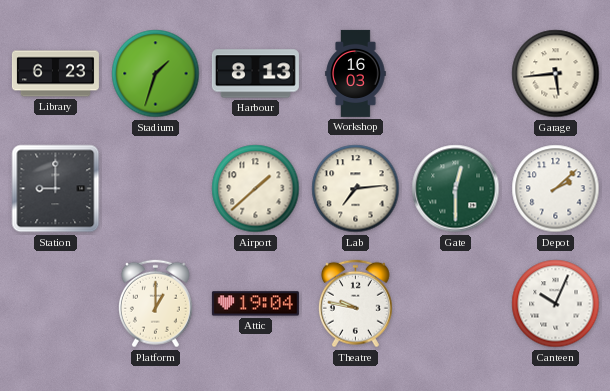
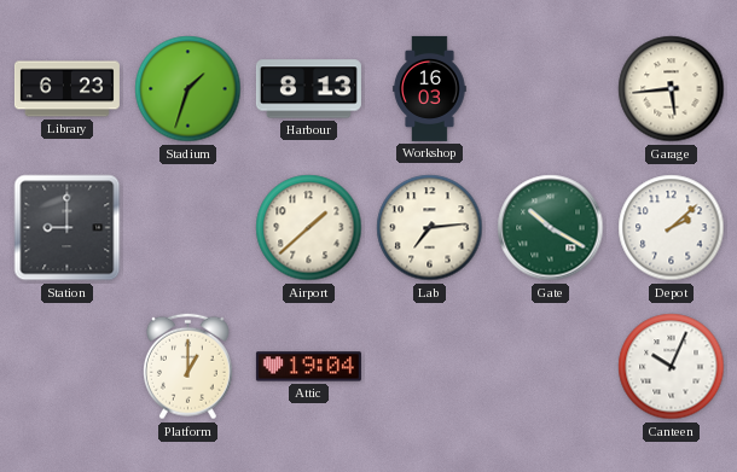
Gate: 12:30 -> 10:20
Theatre: 9:47 -> none
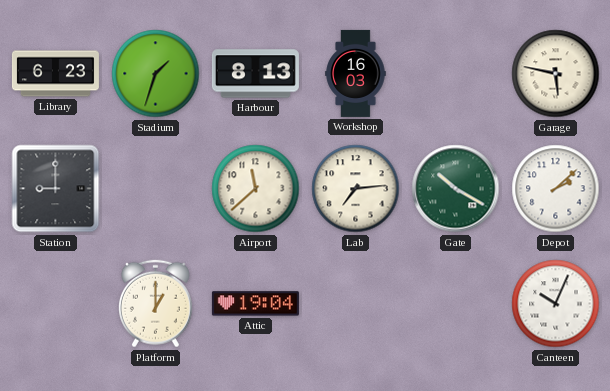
Garage: 5:44 -> 5:47
Airport: 1:38 -> 11:38
